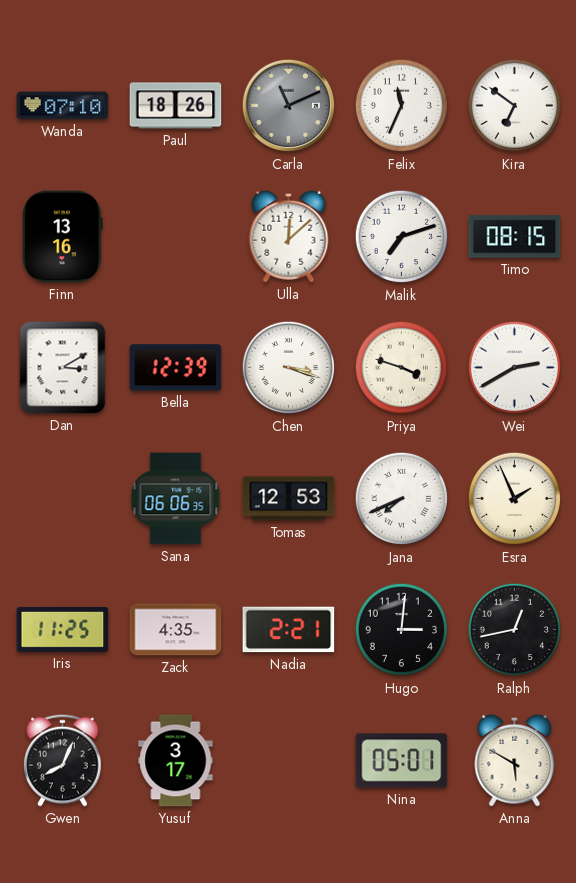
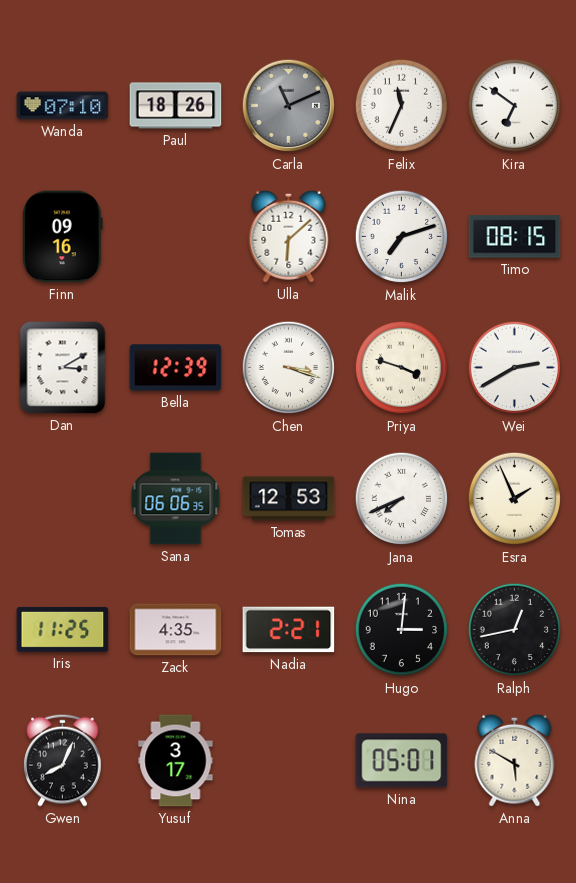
Finn: 13:16 -> 09:16
Ulla: 12:08 -> 6:08
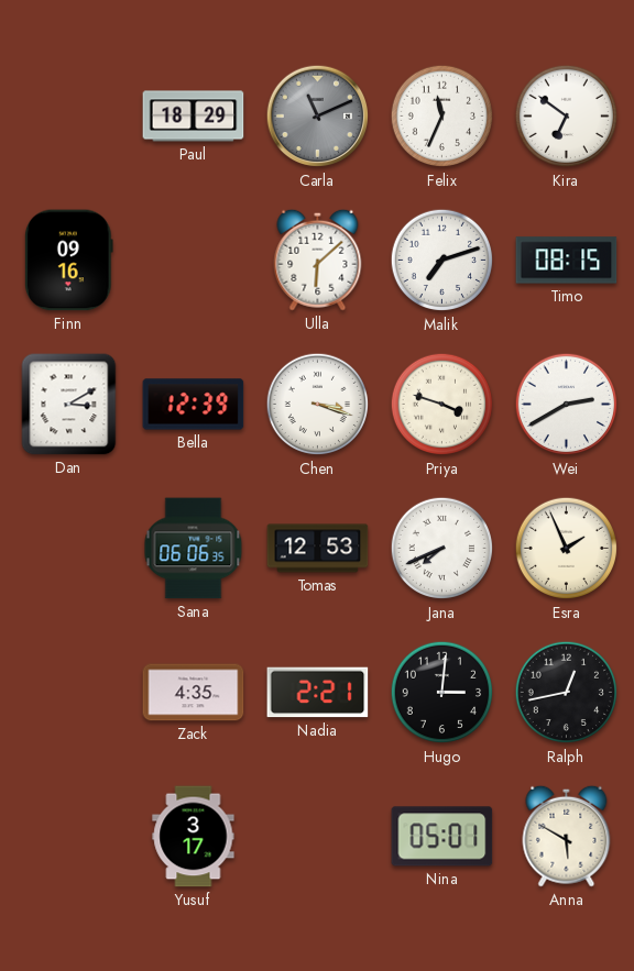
Wanda: 07:10 -> none
Paul: 18:26 -> 18:29
Iris: 11:25 -> none
Gwen: 8:04 -> none
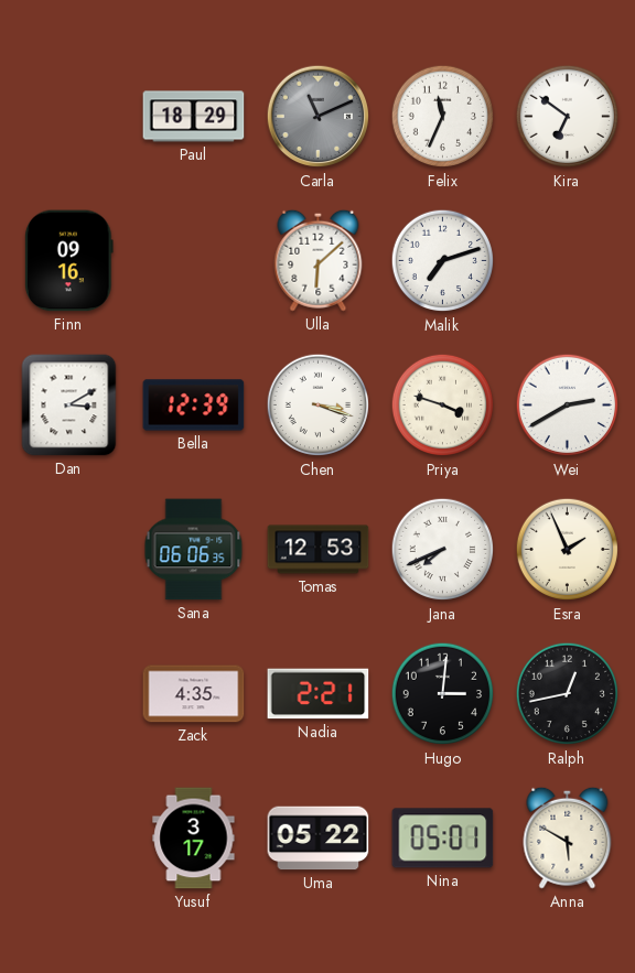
Timo: 08:15 -> none
Uma: none -> 05:22
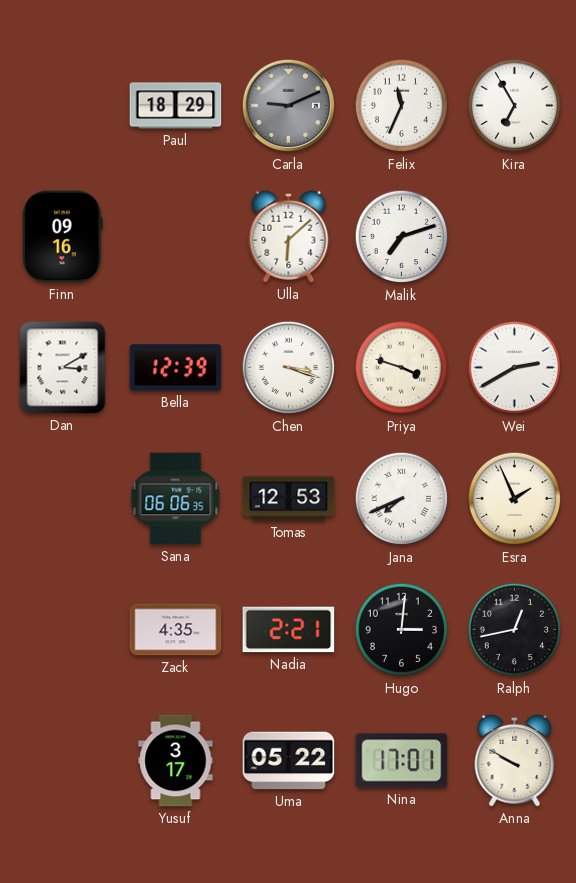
Carla: 11:11 -> 9:11
Kira: 6:51 -> 6:55
Nina: 05:01 -> 17:01
Anna: 5:50 -> 9:50
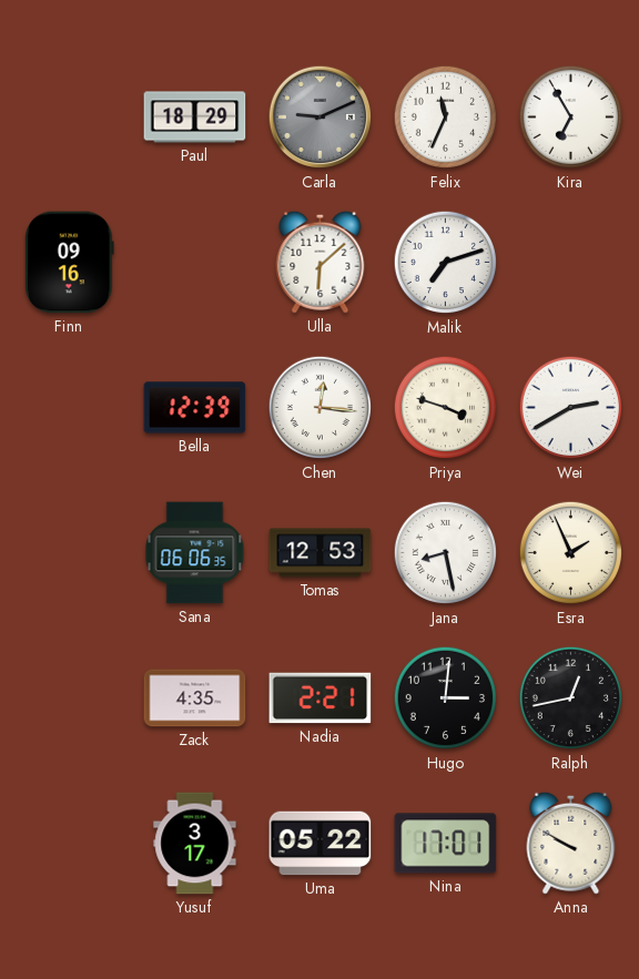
Dan: 3:10 -> none
Chen: 3:18 -> 12:16
Jana: 7:41 -> 8:28
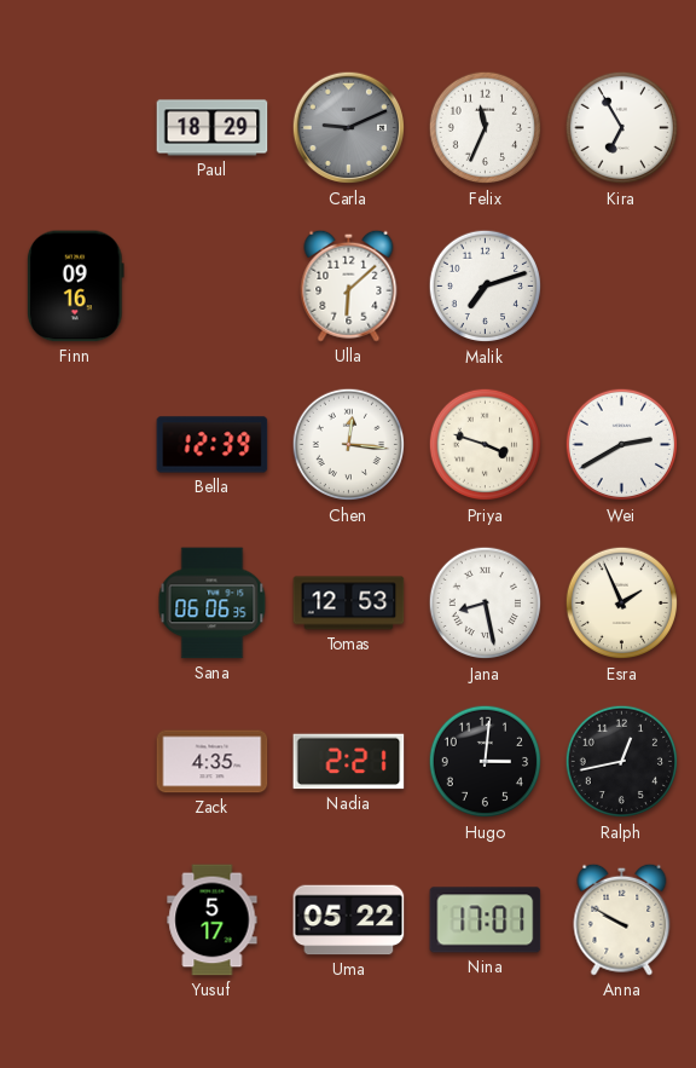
Yusuf: 3:17 -> 5:17
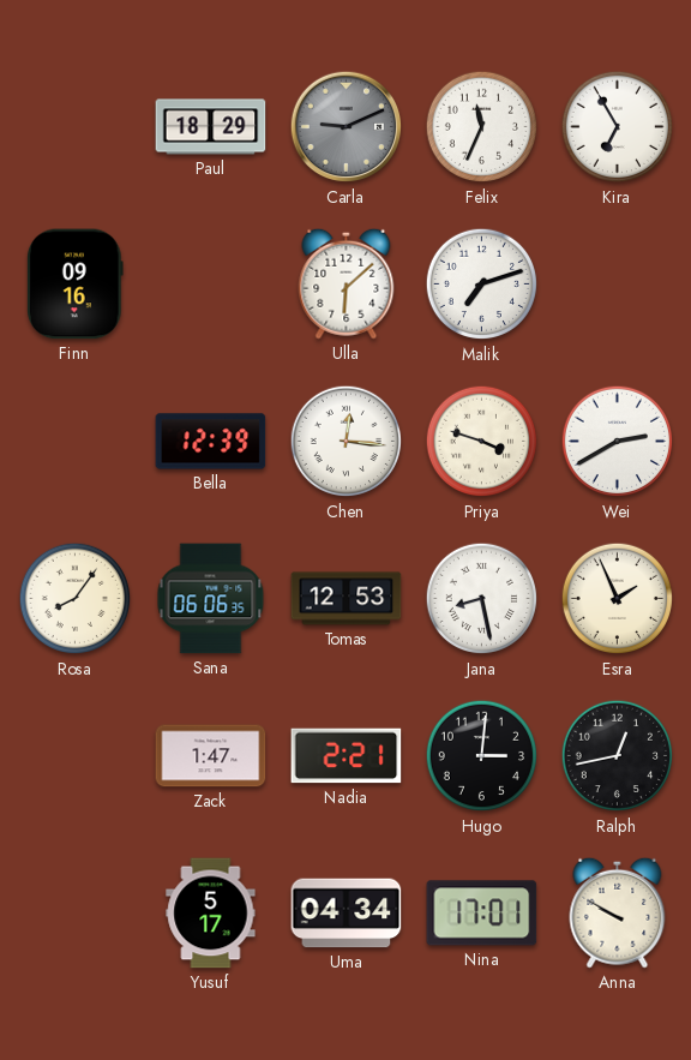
Rosa: none -> 8:06
Zack: 4:35 -> 1:47
Uma: 05:22 -> 04:34
